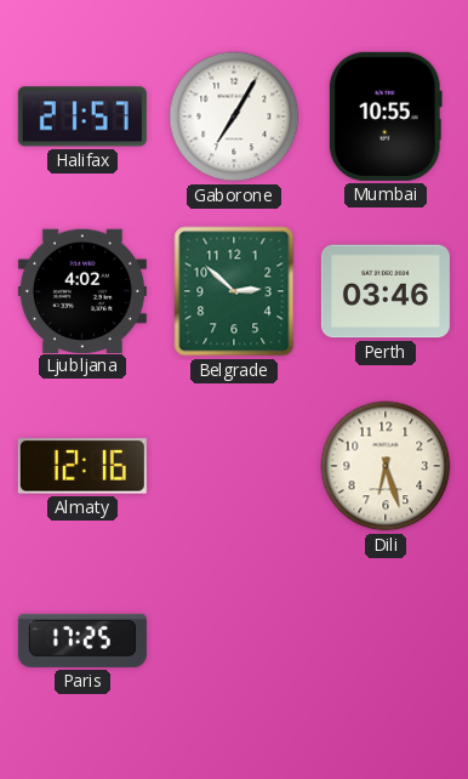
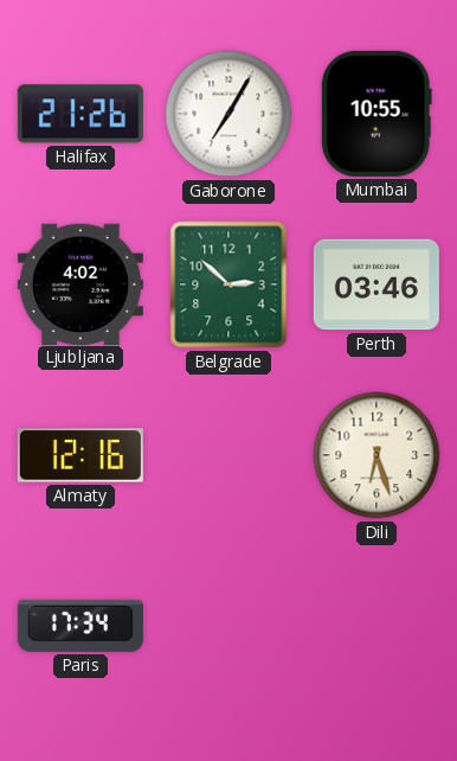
Halifax: 21:57 -> 21:26
Paris: 17:25 -> 17:34
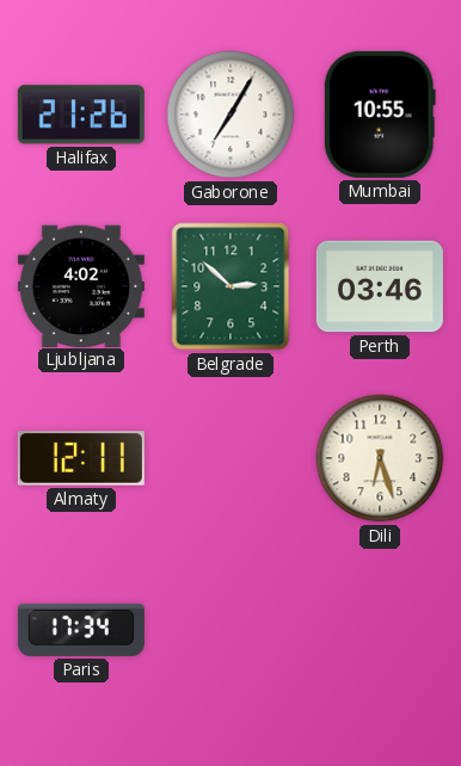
Almaty: 12:16 -> 12:11
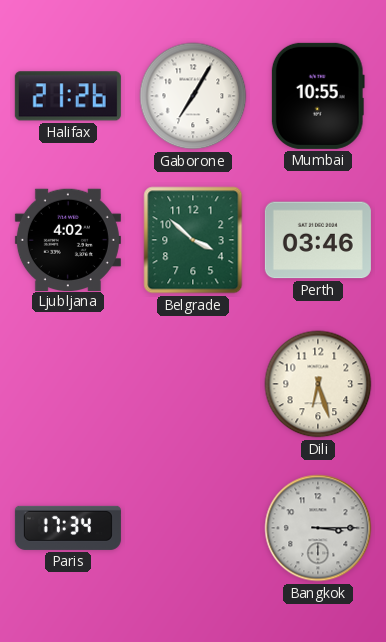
Belgrade: 2:52 -> 3:52
Almaty: 12:11 -> none
Bangkok: none -> 3:15
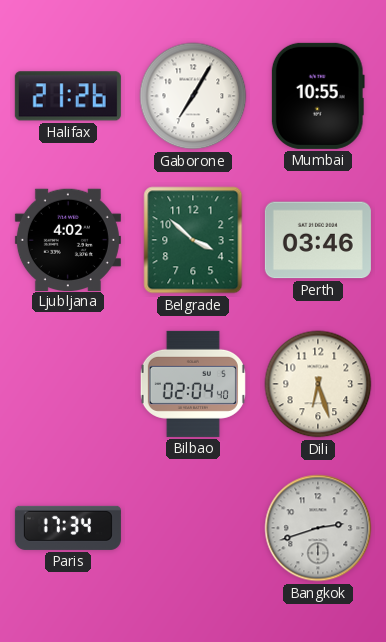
Bilbao: none -> 02:04
Bangkok: 3:15 -> 2:42
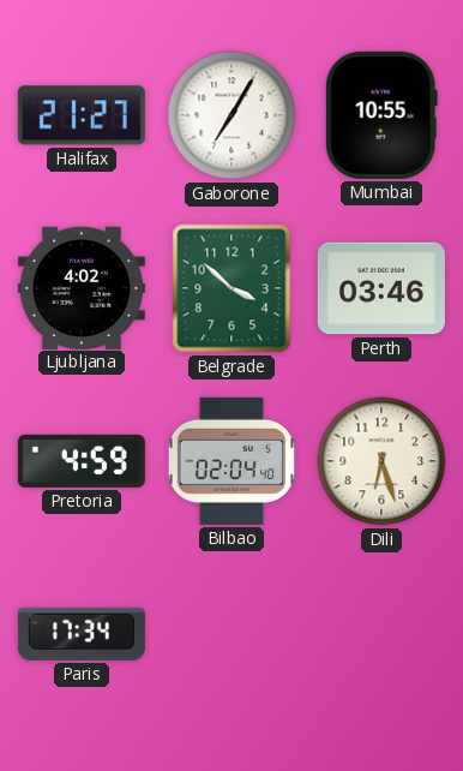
Halifax: 21:26 -> 21:27
Pretoria: none -> 4:59
Bangkok: 2:42 -> none
